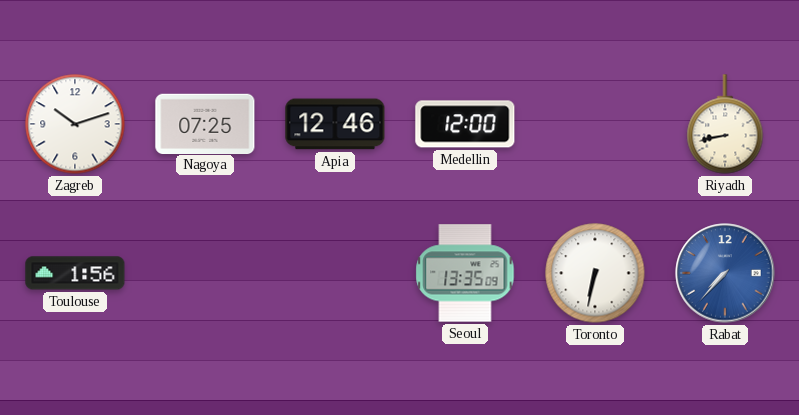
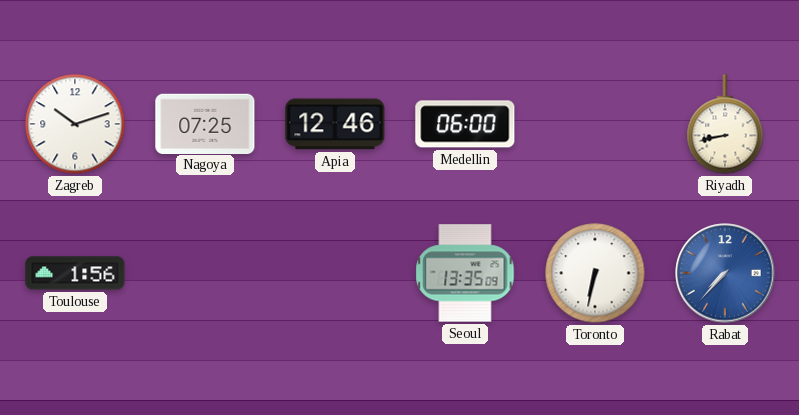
Medellin: 12:00 -> 06:00
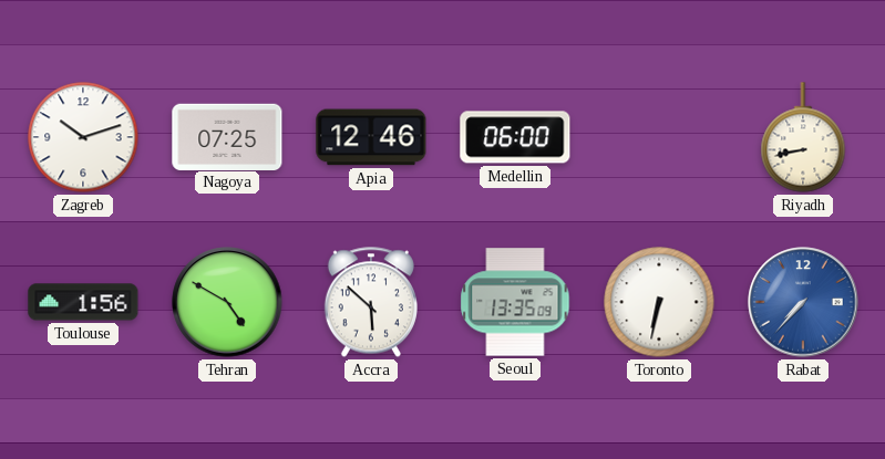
Tehran: none -> 4:50
Accra: none -> 5:52
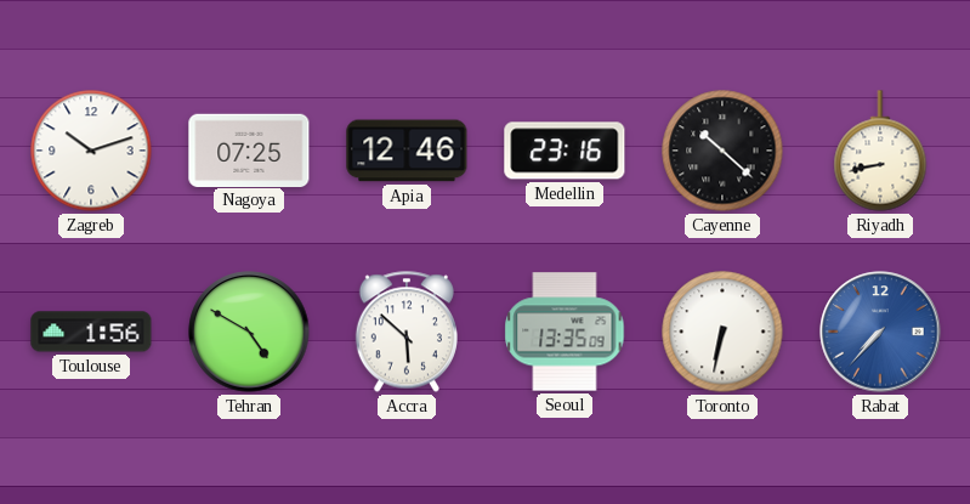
Medellin: 06:00 -> 23:16
Cayenne: none -> 10:22
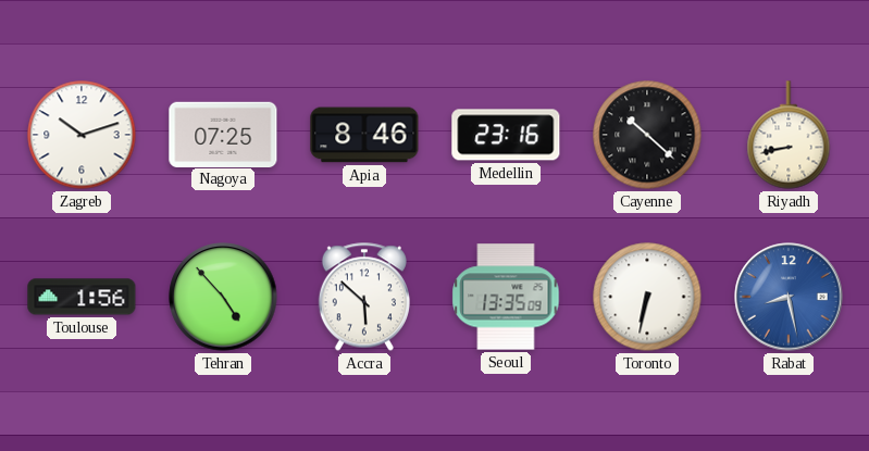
Apia: 12:46 -> 8:46
Tehran: 4:50 -> 4:53
Rabat: 7:37 -> 8:28
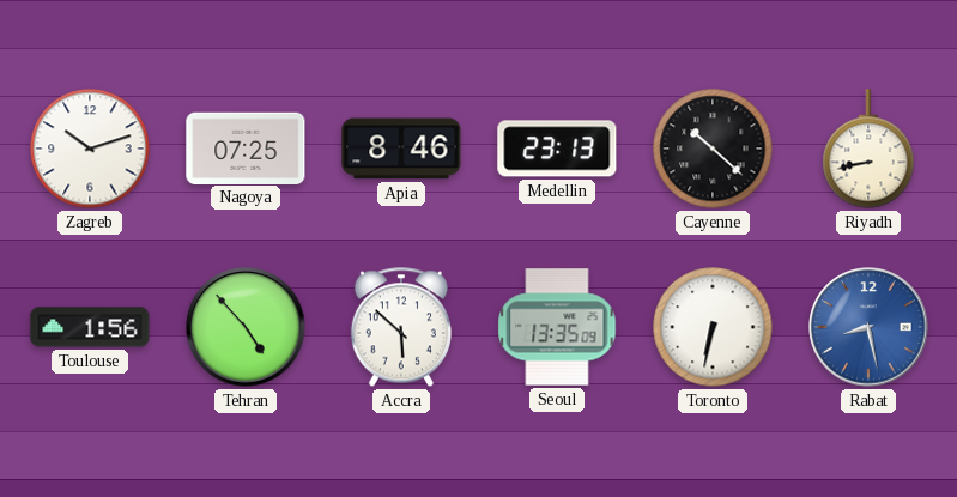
Medellin: 23:16 -> 23:13
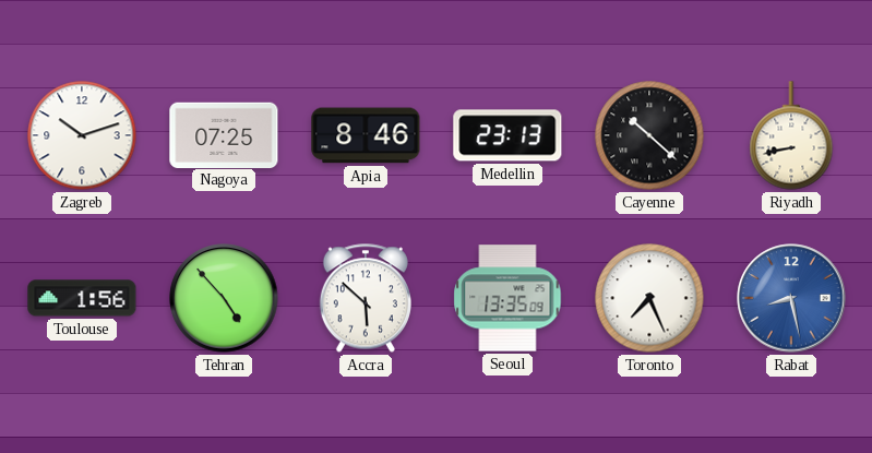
Toronto: 6:32 -> 7:26
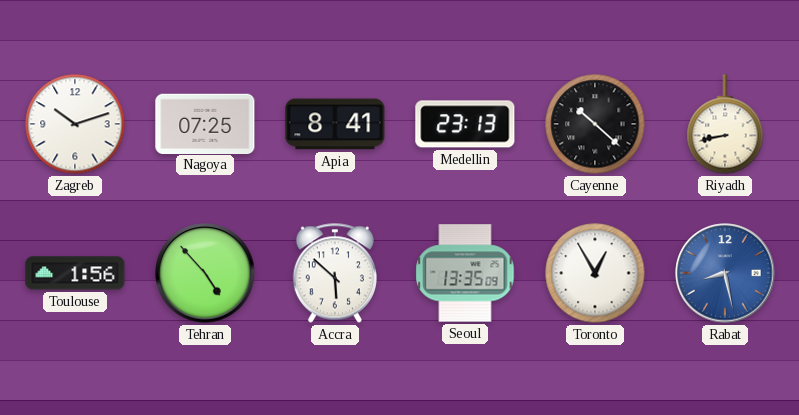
Apia: 8:46 -> 8:41
Toronto: 7:26 -> 12:55
